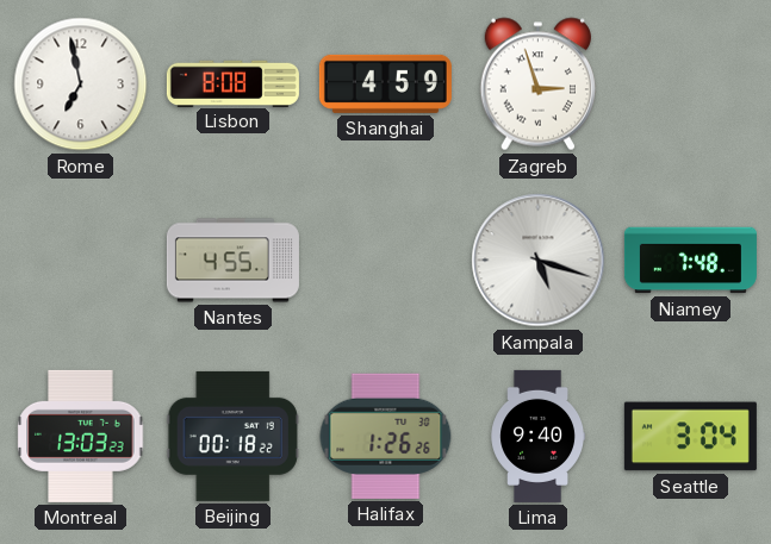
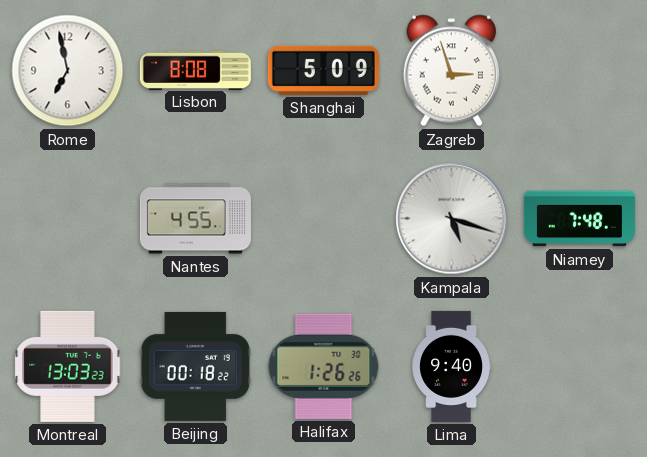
Shanghai: 4:59 -> 5:09
Seattle: 3:04 -> none
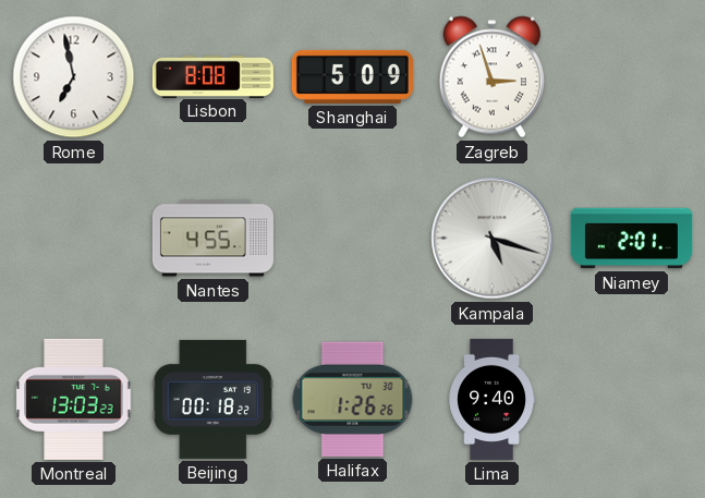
Niamey: 7:48 -> 2:01
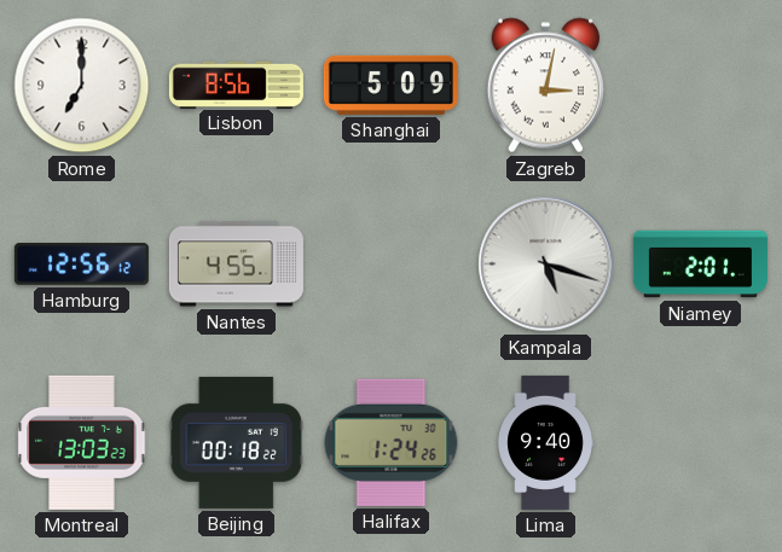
Rome: 6:58 -> 7:00
Lisbon: 8:08 -> 8:56
Zagreb: 2:57 -> 3:02
Hamburg: none -> 12:56
Halifax: 1:26 -> 1:24
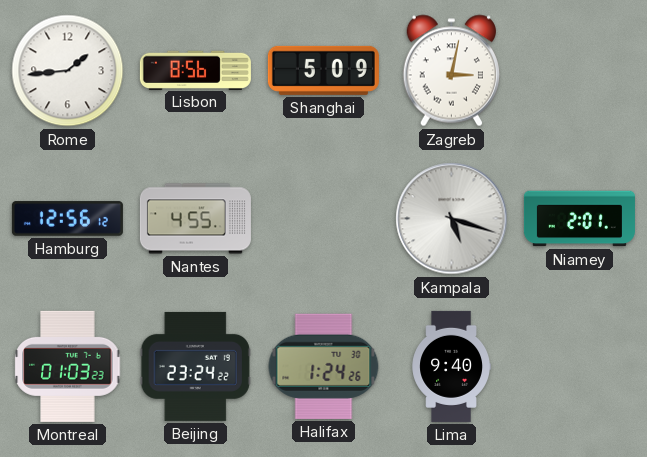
Rome: 7:00 -> 1:44
Montreal: 13:03 -> 01:03
Beijing: 00:18 -> 23:24
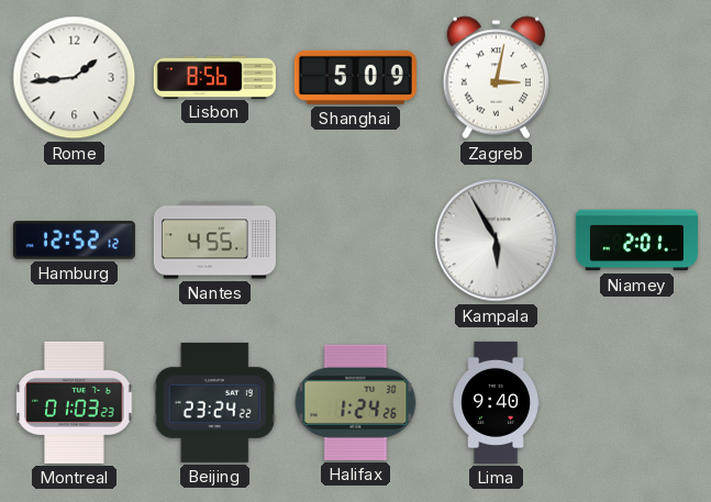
Hamburg: 12:56 -> 12:52
Kampala: 5:18 -> 5:55
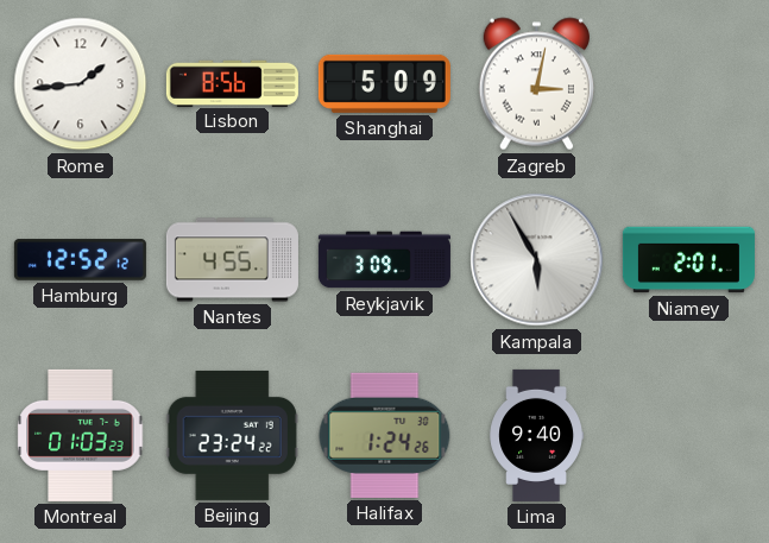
Reykjavik: none -> 3:09
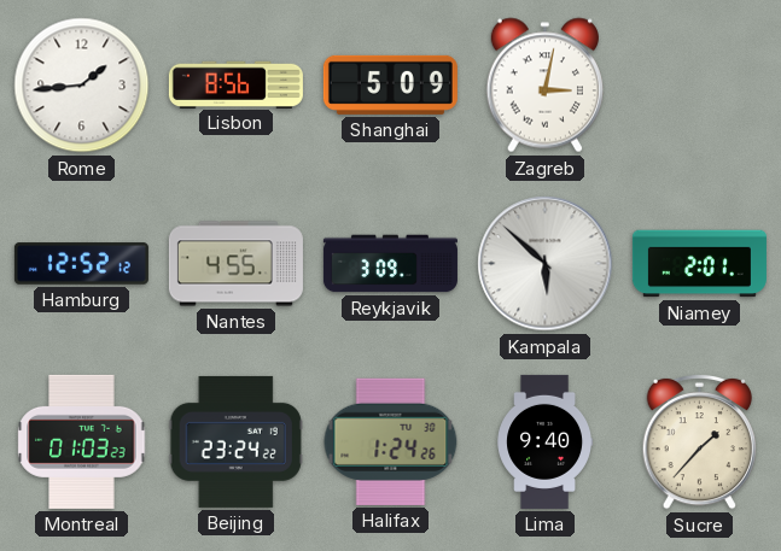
Kampala: 5:55 -> 5:52
Sucre: none -> 1:37
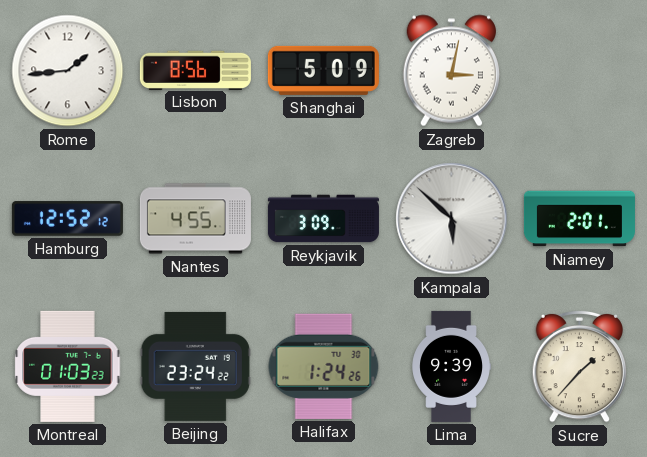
Lima: 9:40 -> 9:39
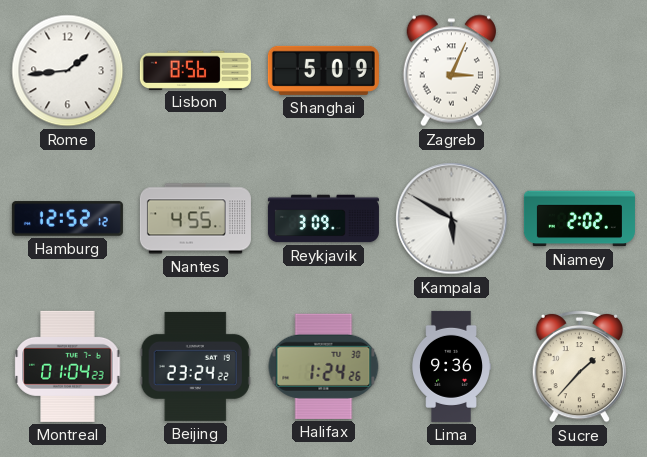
Zagreb: 3:02 -> 3:04
Kampala: 5:52 -> 5:50
Niamey: 2:01 -> 2:02
Montreal: 01:03 -> 01:04
Lima: 9:39 -> 9:36
